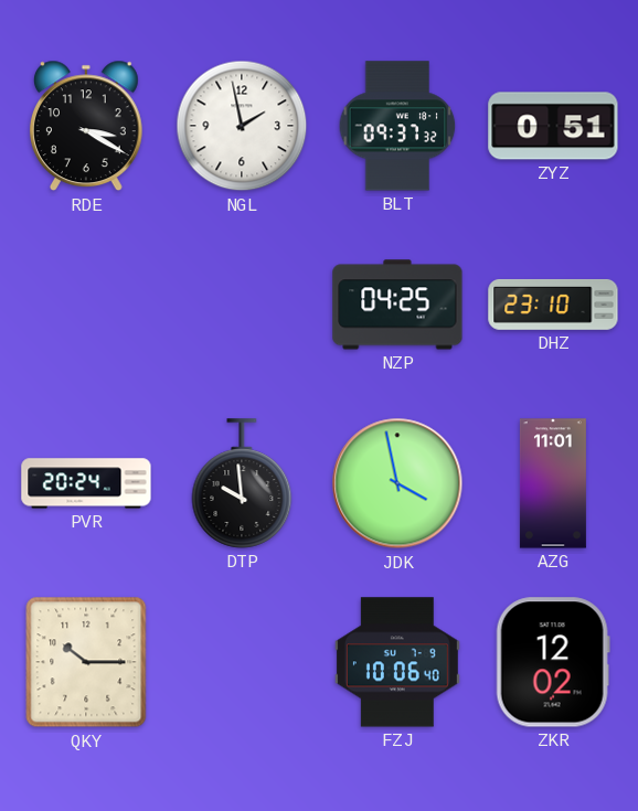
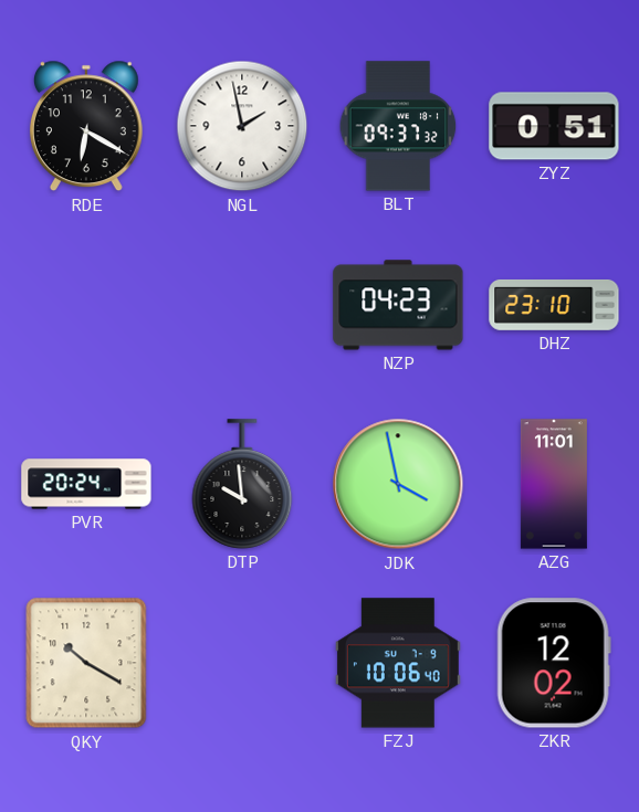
RDE: 3:20 -> 6:20
NZP: 04:25 -> 04:23
QKY: 10:15 -> 10:20
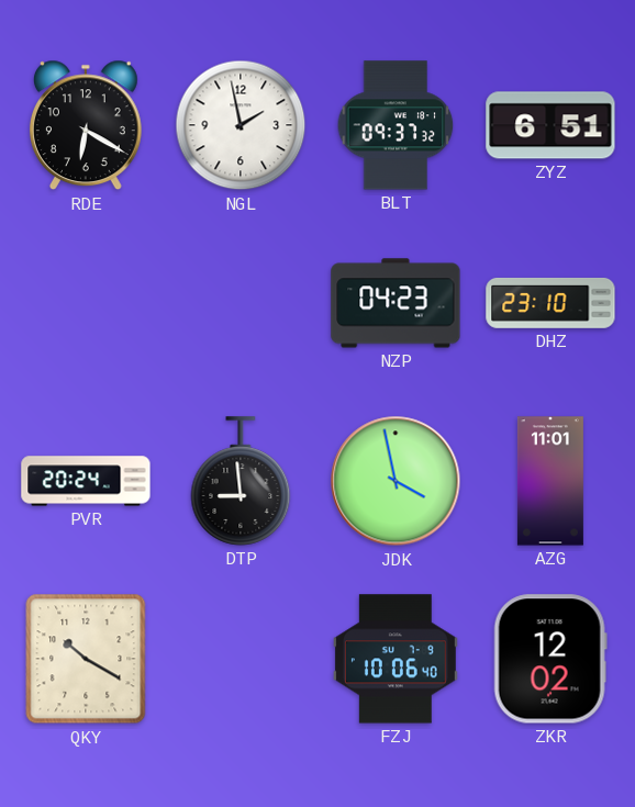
ZYZ: 0:51 -> 6:51
DTP: 9:59 -> 8:59
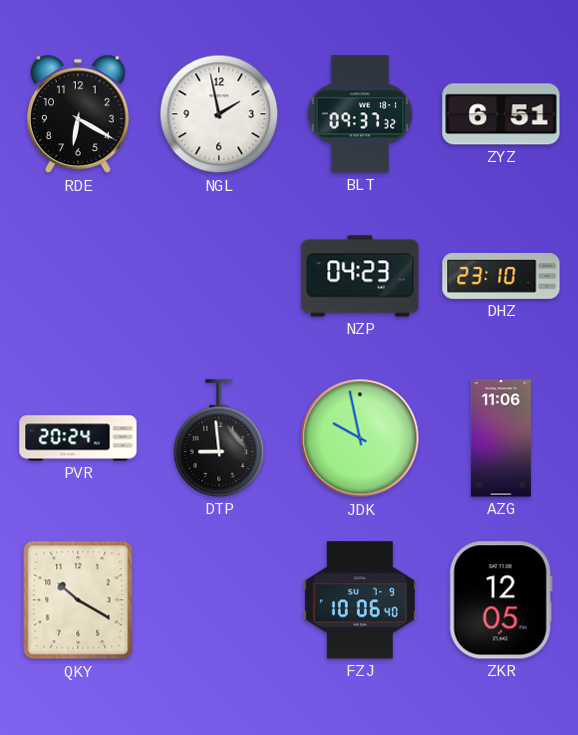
JDK: 3:58 -> 9:58
AZG: 11:01 -> 11:06
ZKR: 12:02 -> 12:05
